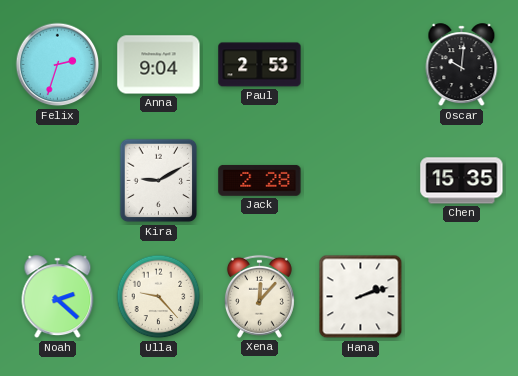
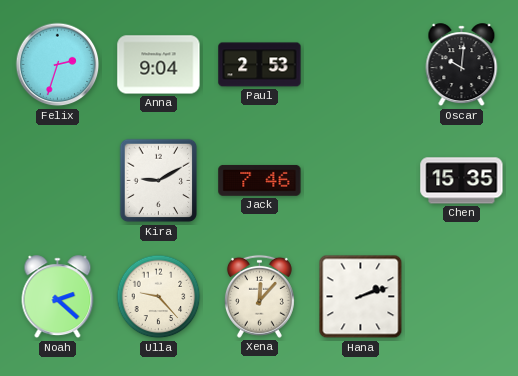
Jack: 2:28 -> 7:46
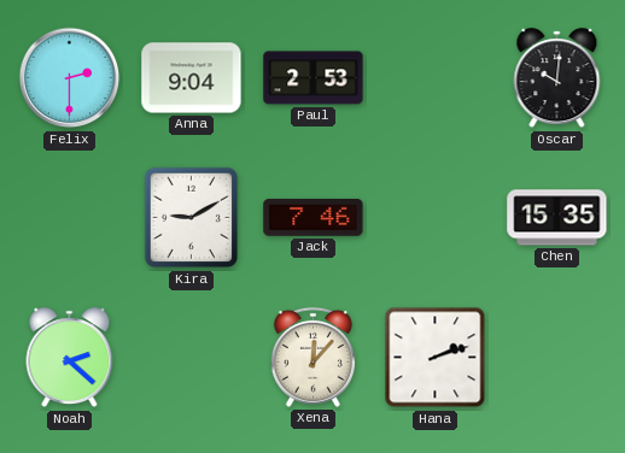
Felix: 2:33 -> 2:30
Ulla: 9:23 -> none
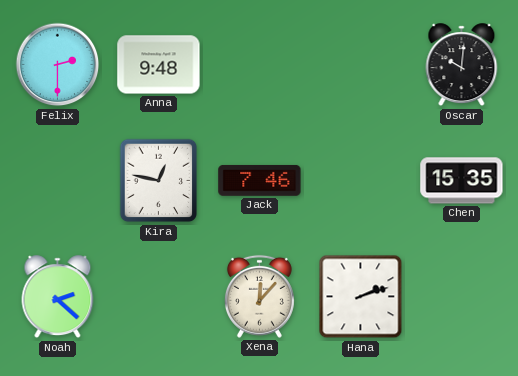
Anna: 9:04 -> 9:48
Paul: 2:53 -> none
Kira: 9:10 -> 12:47
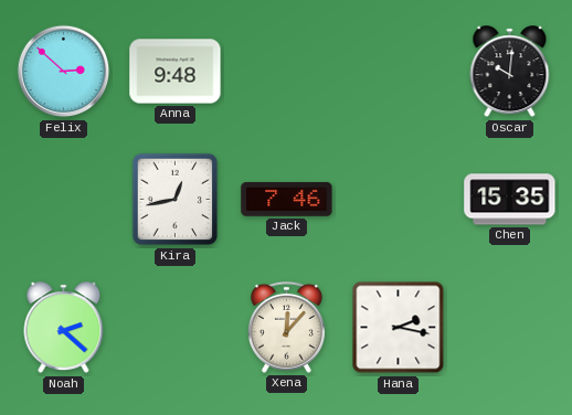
Felix: 2:30 -> 2:52
Kira: 12:47 -> 12:43
Hana: 2:12 -> 2:17
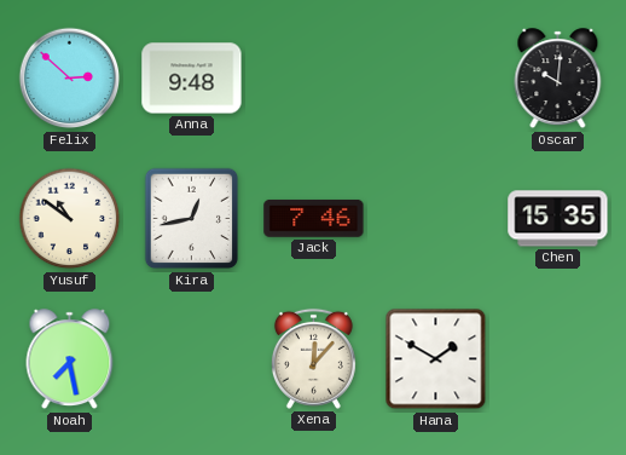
Yusuf: none -> 10:51
Noah: 2:22 -> 7:28
Hana: 2:17 -> 1:50
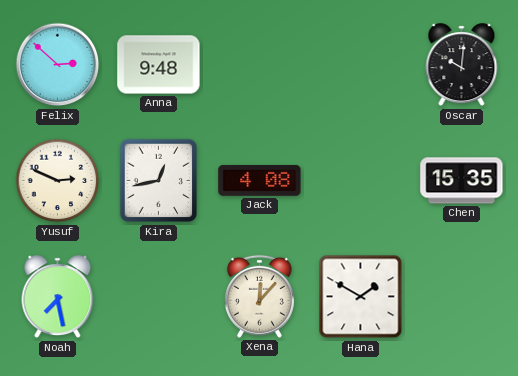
Yusuf: 10:51 -> 2:49
Jack: 7:46 -> 4:08
